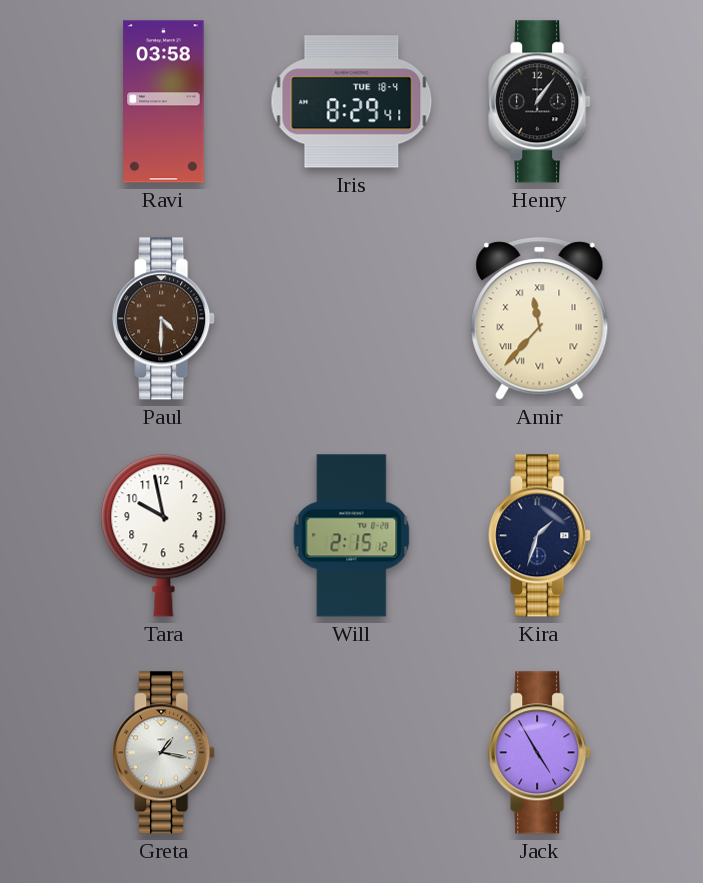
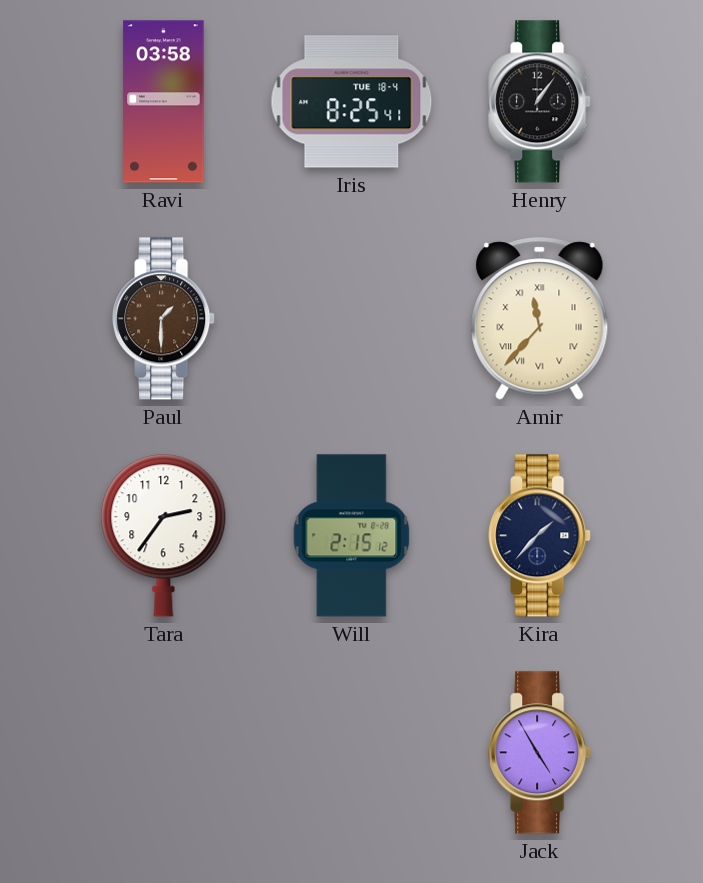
Iris: 8:29 -> 8:25
Paul: 4:30 -> 1:30
Tara: 9:58 -> 2:36
Kira: 1:33 -> 1:37
Greta: 1:17 -> none
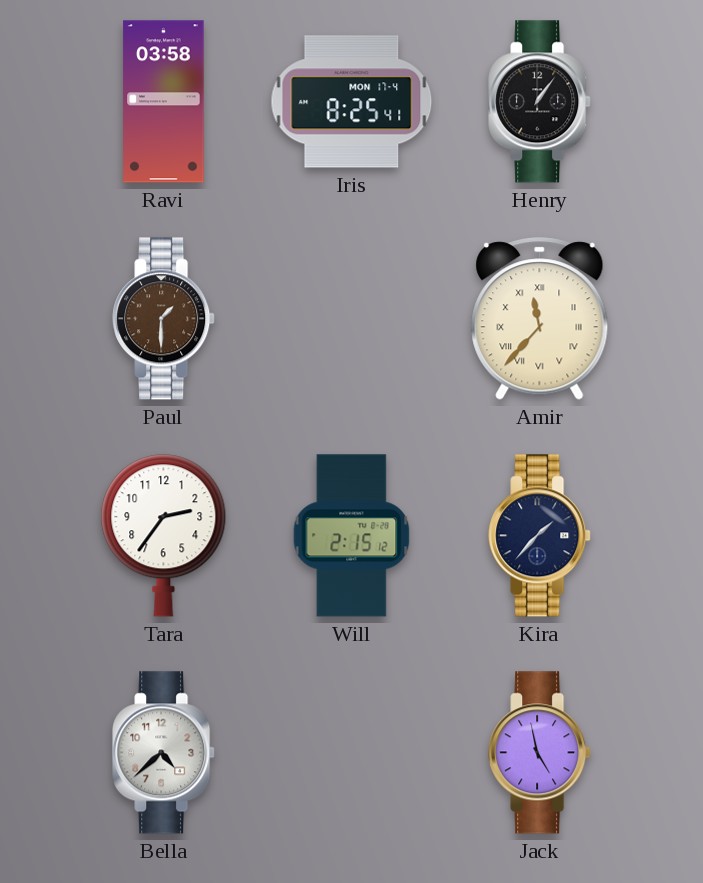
Iris date: TUE 18-4 -> MON 17-4
Bella: none -> 4:38
Jack: 4:55 -> 4:58
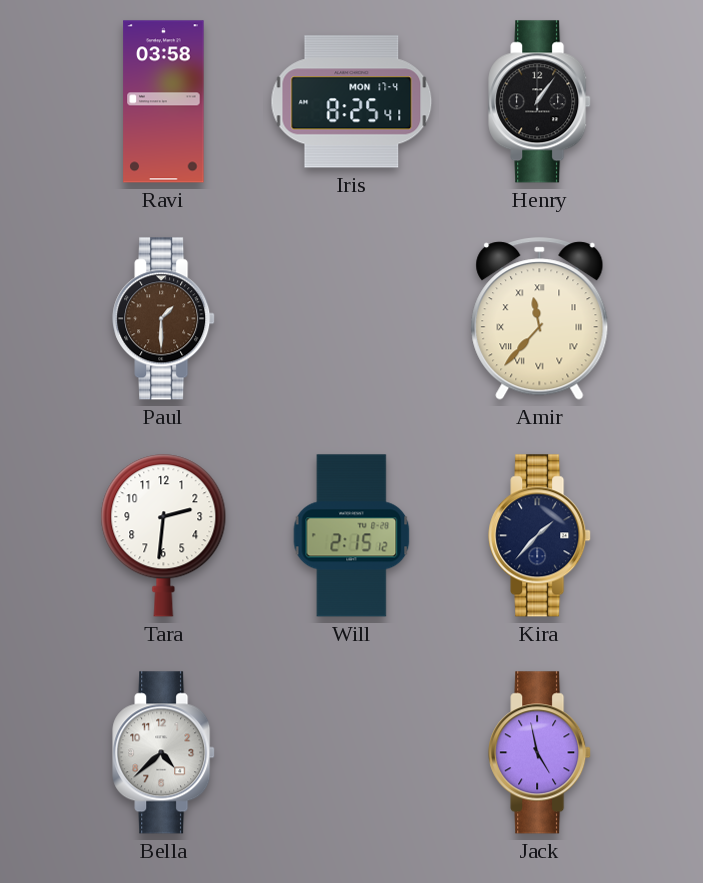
Tara: 2:36 -> 2:31
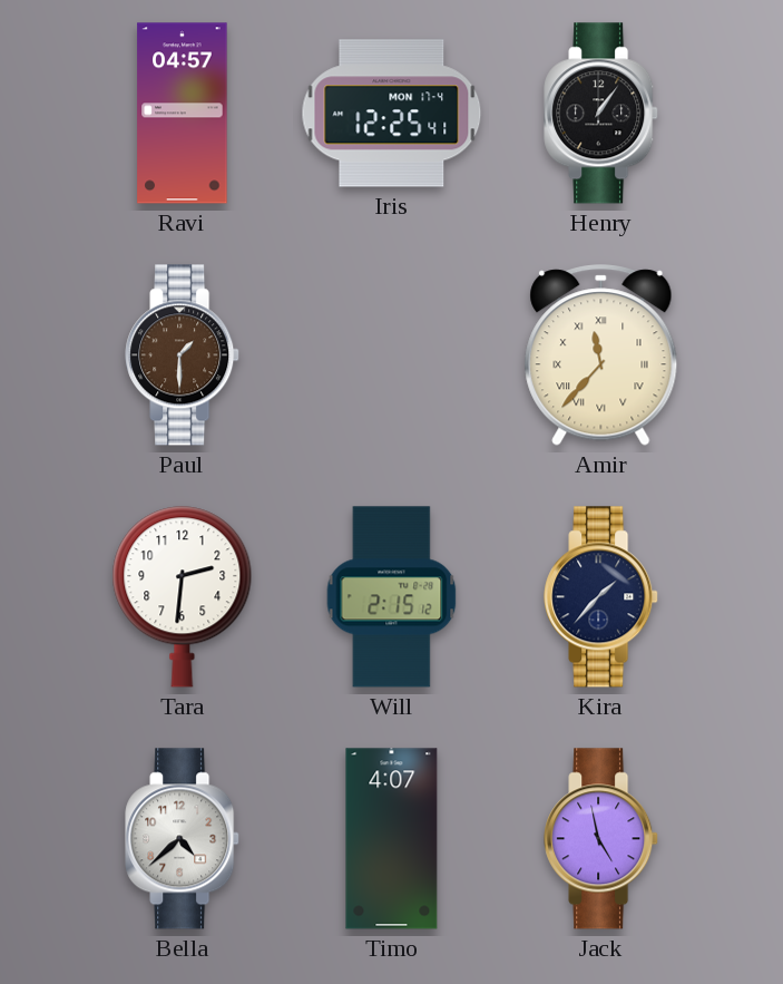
Ravi: 03:58 -> 04:57
Iris: 8:25 -> 12:25
Timo: none -> 4:07
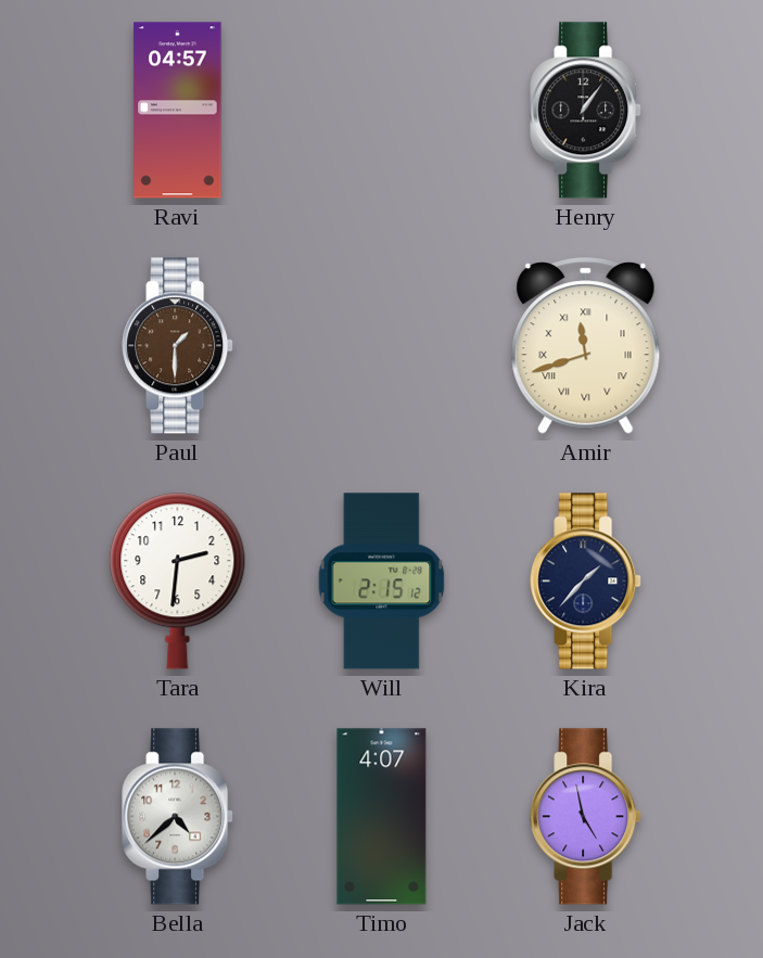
Iris: 12:25 -> none
Amir: 11:37 -> 11:42
